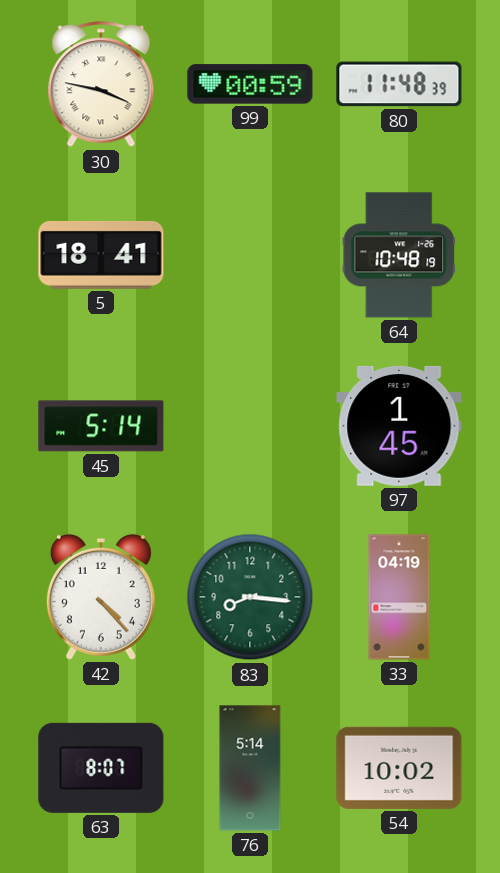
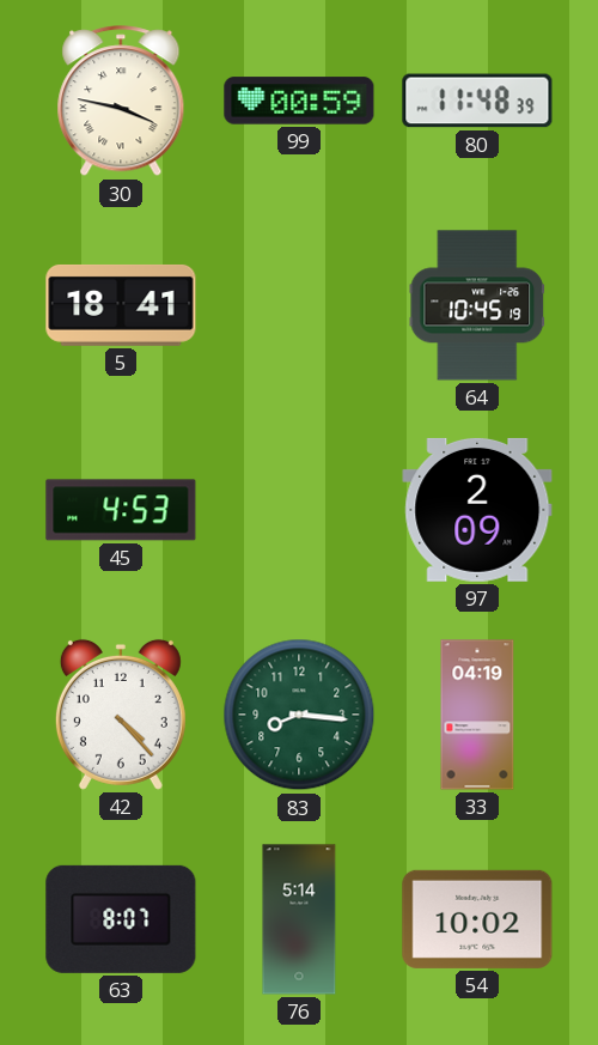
64: 10:48 -> 10:45
45: 5:14 -> 4:53
97: 1:45 -> 2:09
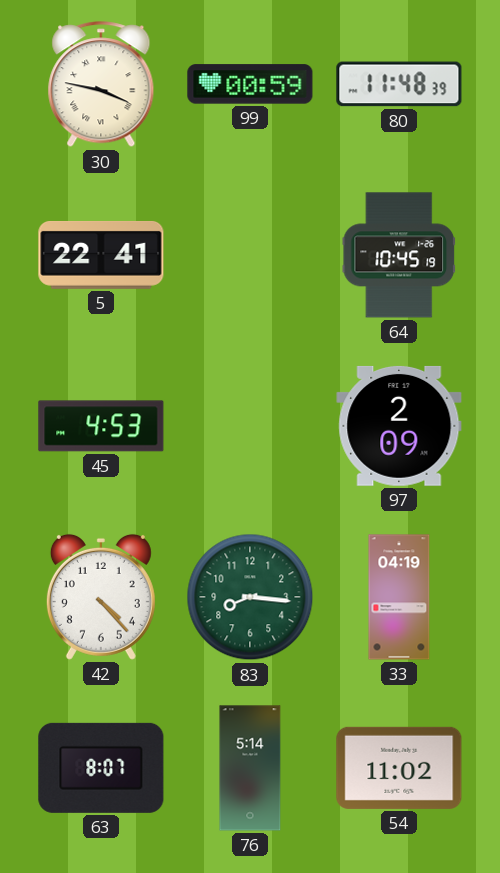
5: 18:41 -> 22:41
54: 10:02 -> 11:02
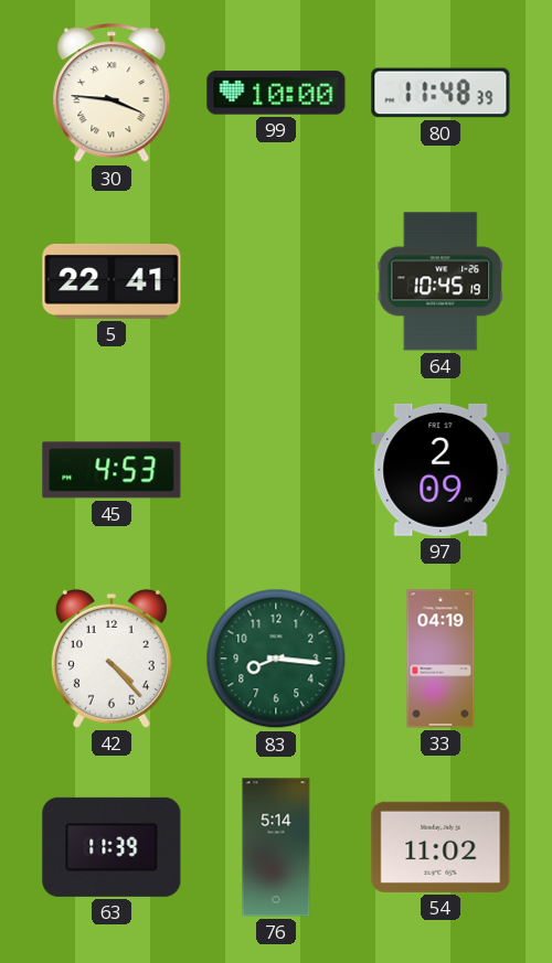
30: 3:47 -> 3:46
99: 00:59 -> 10:00
63: 8:07 -> 11:39
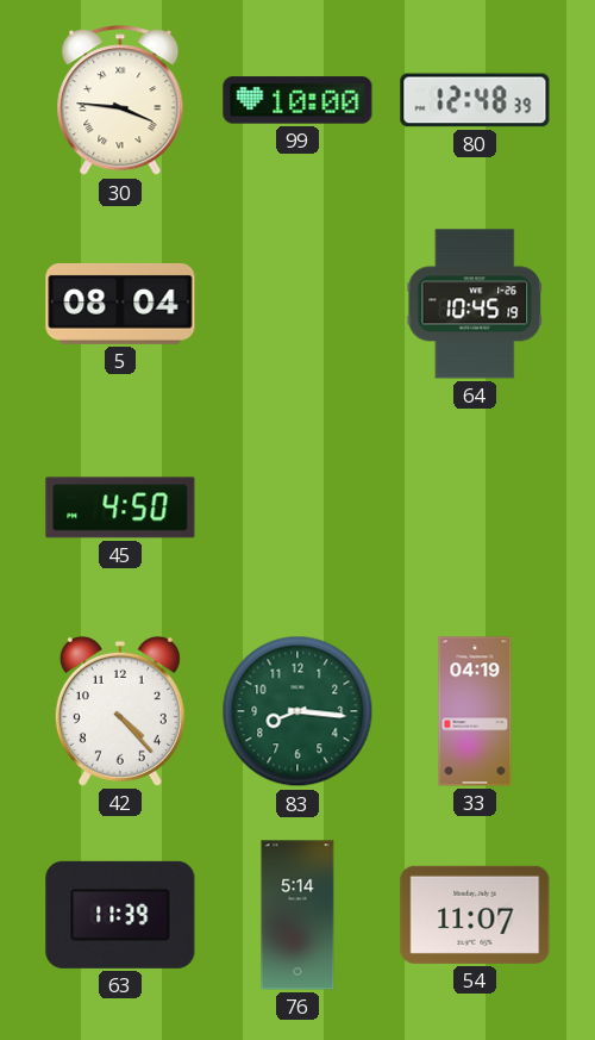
80: 11:48 -> 12:48
5: 22:41 -> 08:04
45: 4:53 -> 4:50
97: 2:09 -> none
54: 11:02 -> 11:07
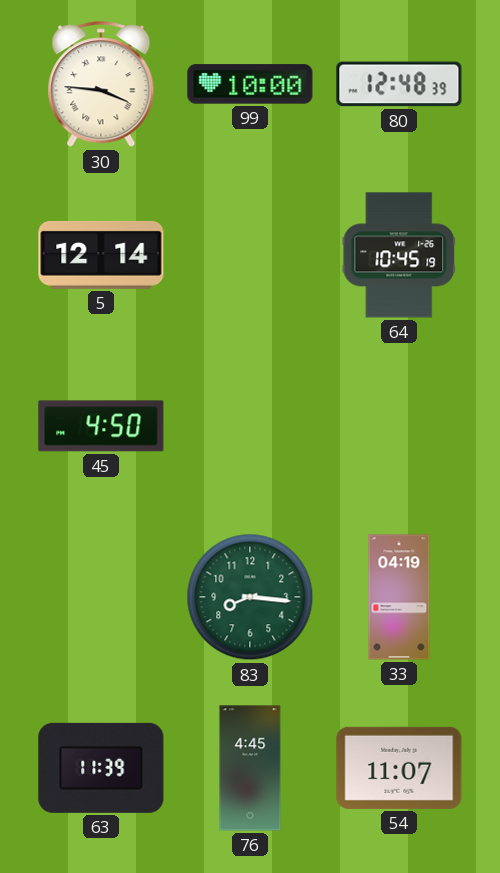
5: 08:04 -> 12:14
42: 4:23 -> none
76: 5:14 -> 4:45
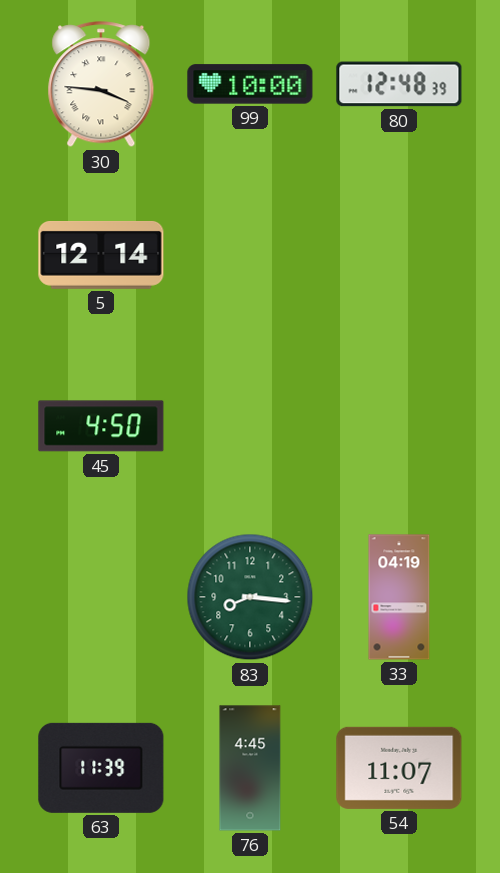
64: 10:45 -> none
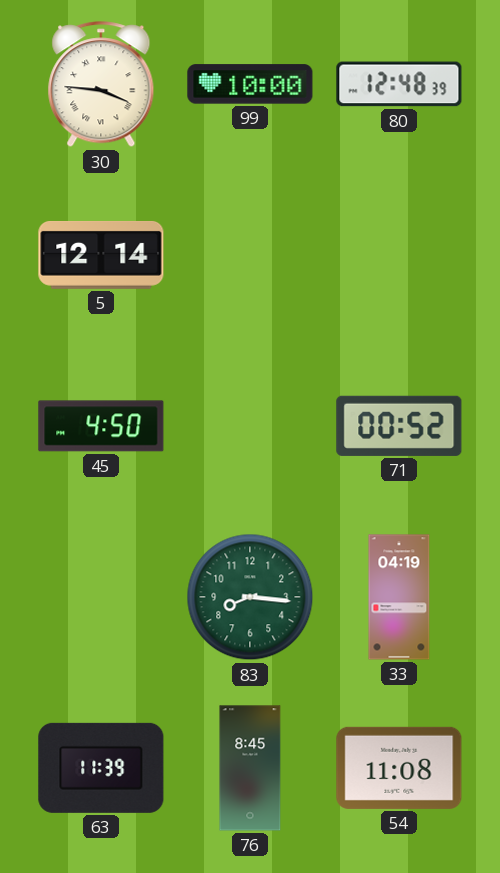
71: none -> 00:52
76: 4:45 -> 8:45
54: 11:07 -> 11:08
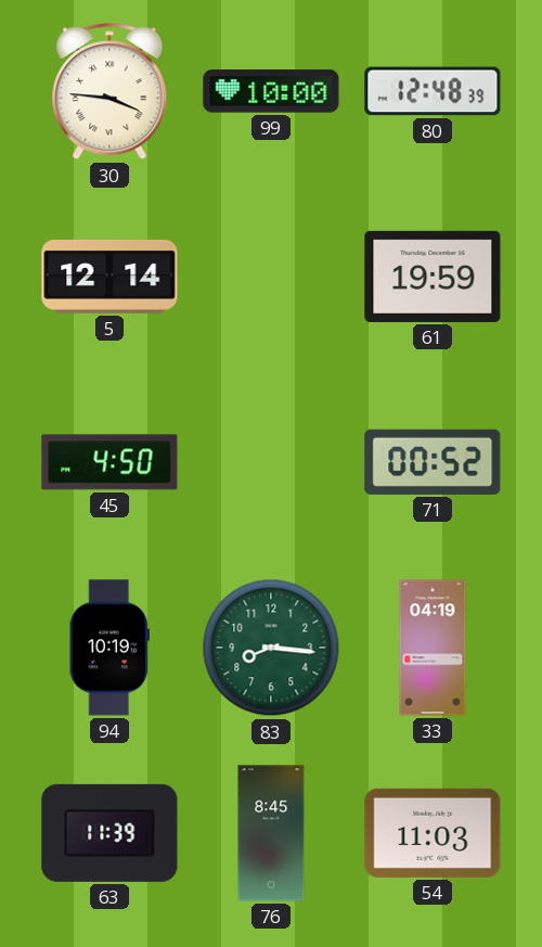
61: none -> 19:59
94: none -> 10:19
54: 11:08 -> 11:03
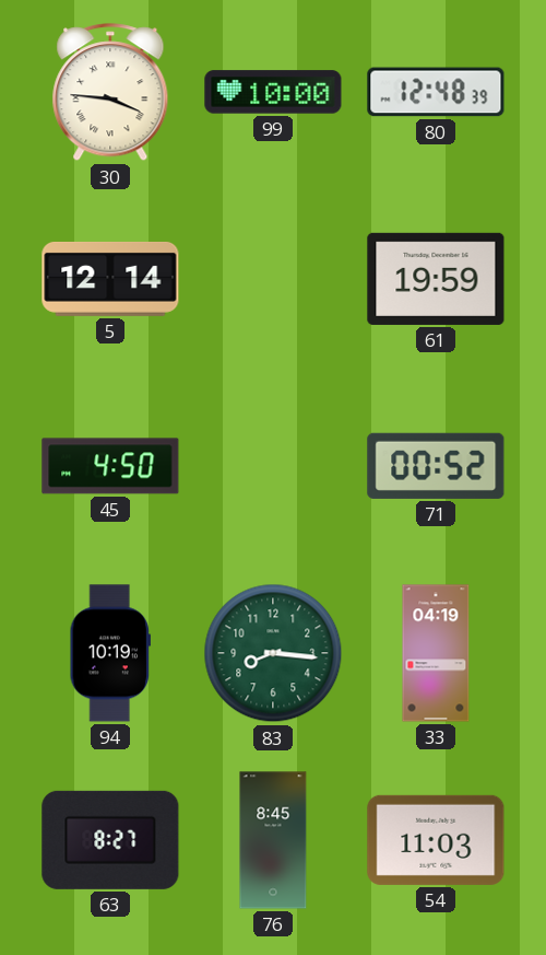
63: 11:39 -> 8:27
